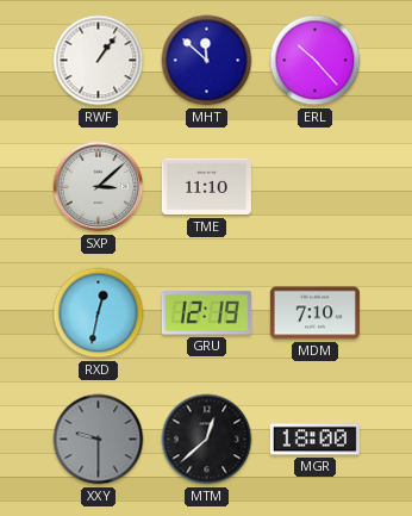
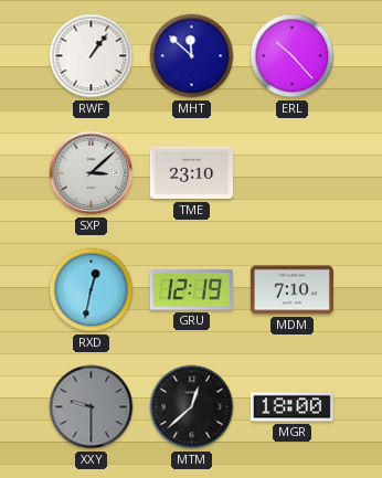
TME: 11:10 -> 23:10
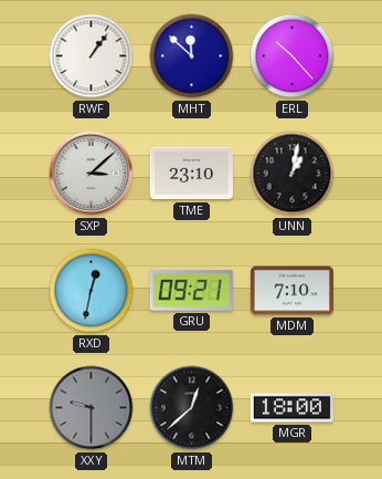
UNN: none -> 1:02
GRU: 12:19 -> 09:21
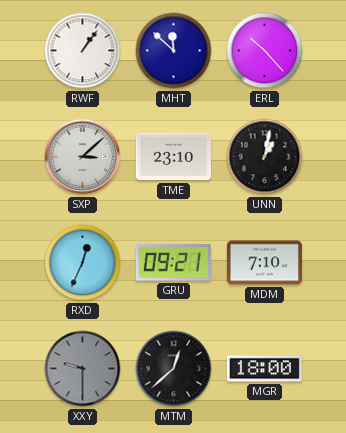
RXD: 12:32 -> 12:34
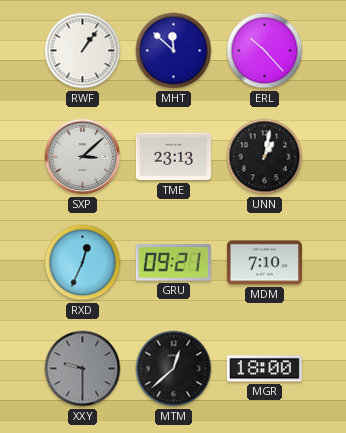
TME: 23:10 -> 23:13
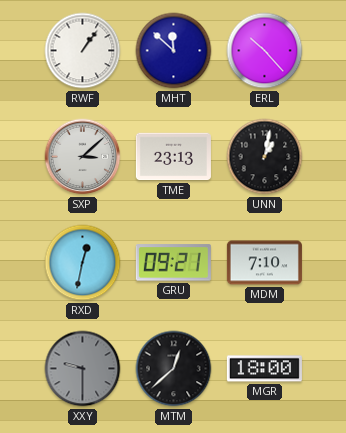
RXD: 12:34 -> 12:32
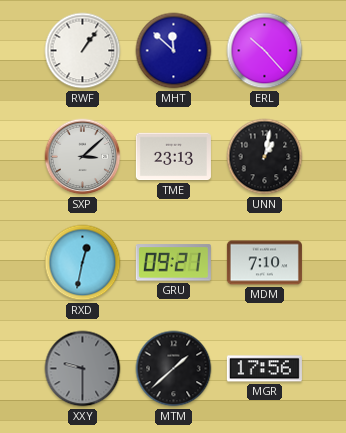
MTM: 12:38 -> 1:38
MGR: 18:00 -> 17:56
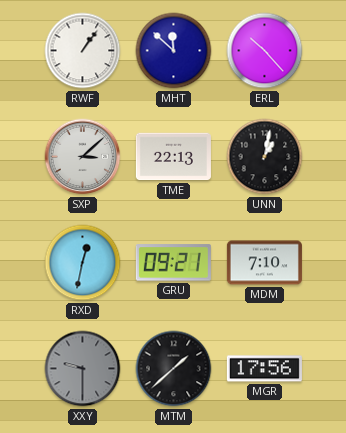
TME: 23:13 -> 22:13
